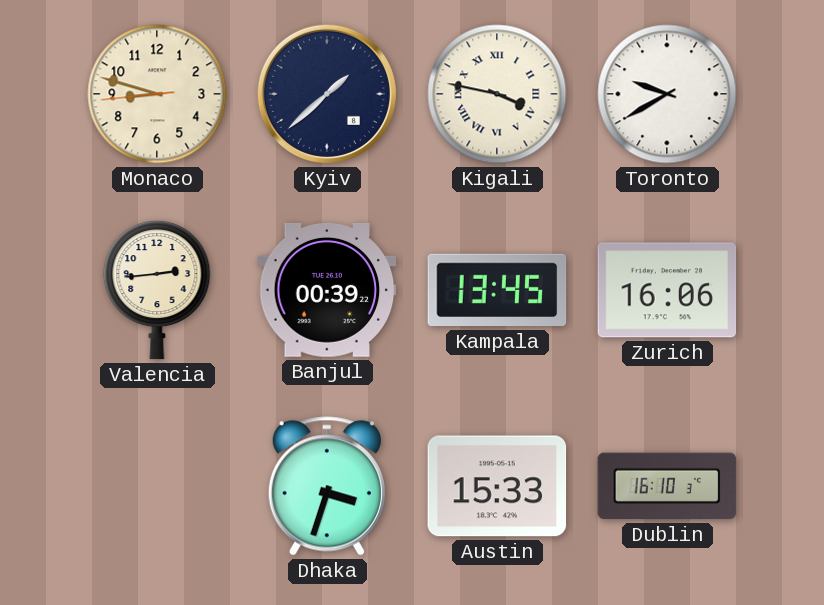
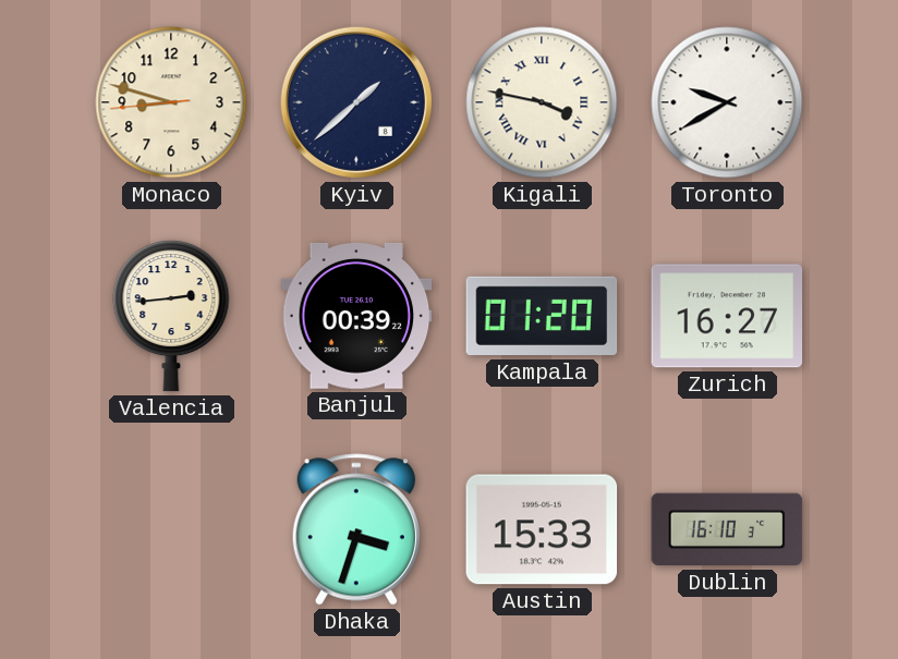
Kampala: 13:45 -> 01:20
Zurich: 16:06 -> 16:27
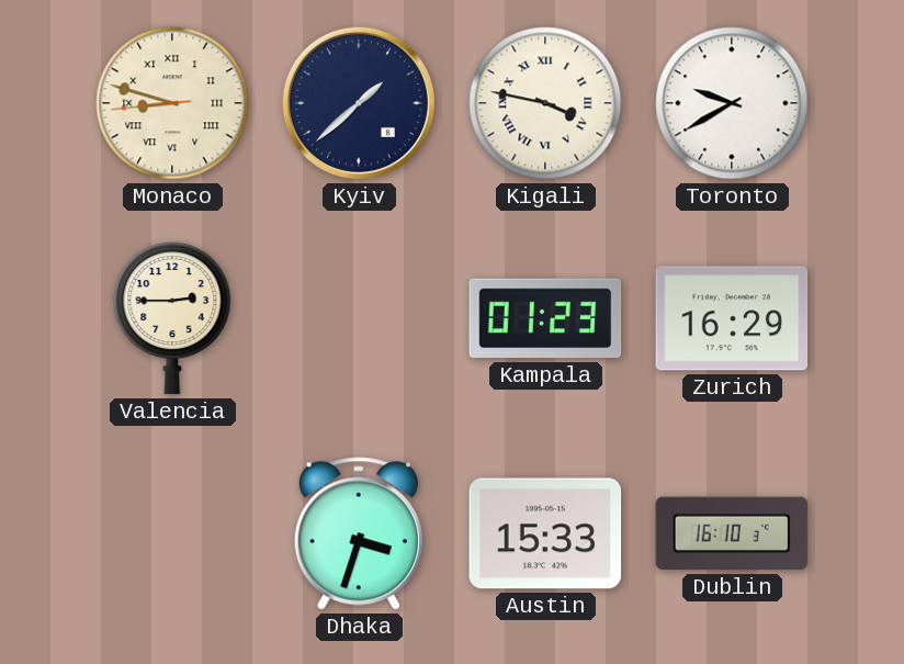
Monaco numerals: Arabic -> Roman
Valencia: 2:44 -> 2:45
Banjul: 00:39 -> none
Kampala: 01:20 -> 01:23
Zurich: 16:27 -> 16:29
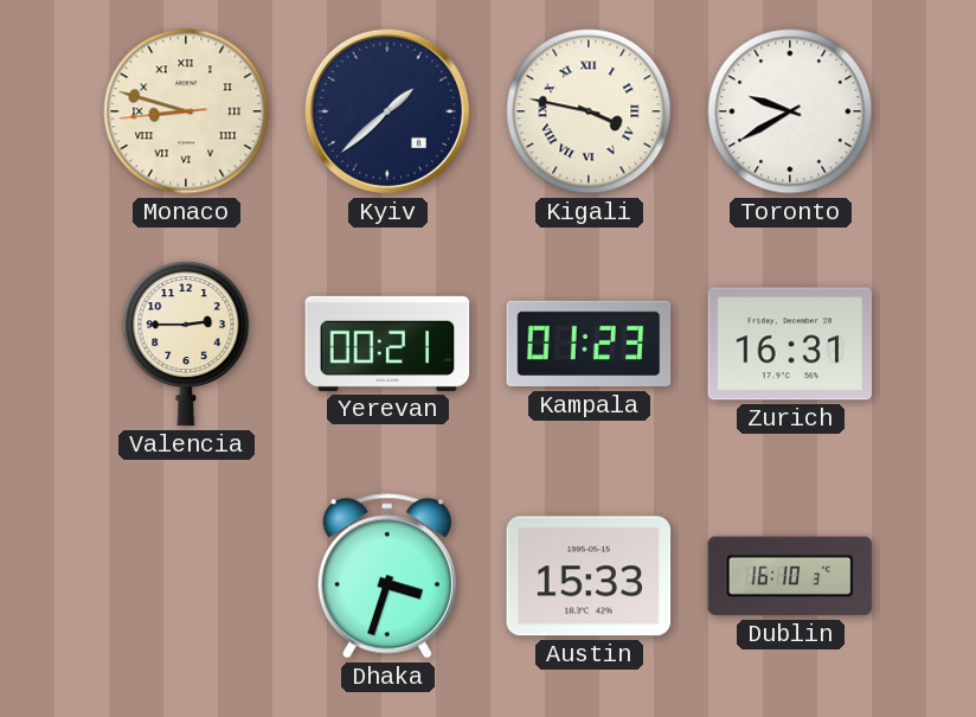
Yerevan: none -> 00:21
Zurich: 16:29 -> 16:31
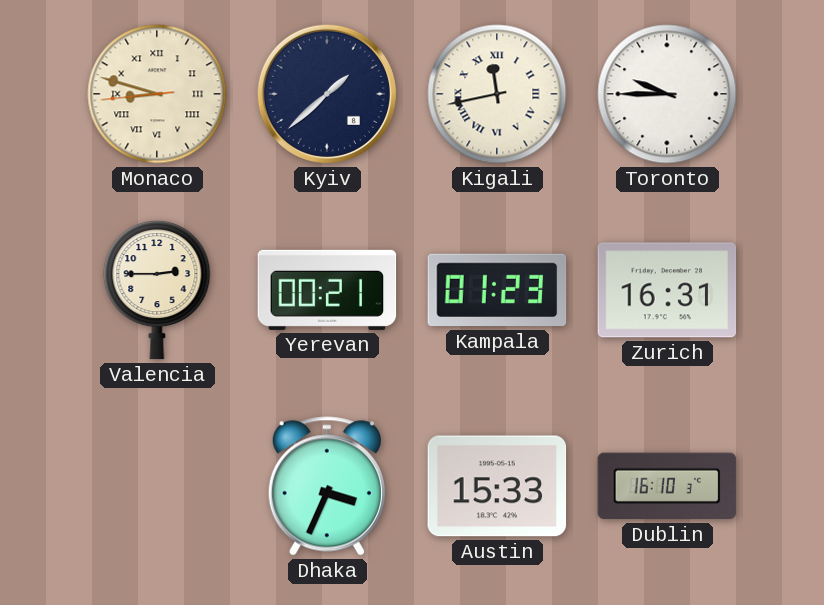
Kigali: 3:47 -> 11:43
Toronto: 9:40 -> 9:45
Dhaka: 3:33 -> 3:34
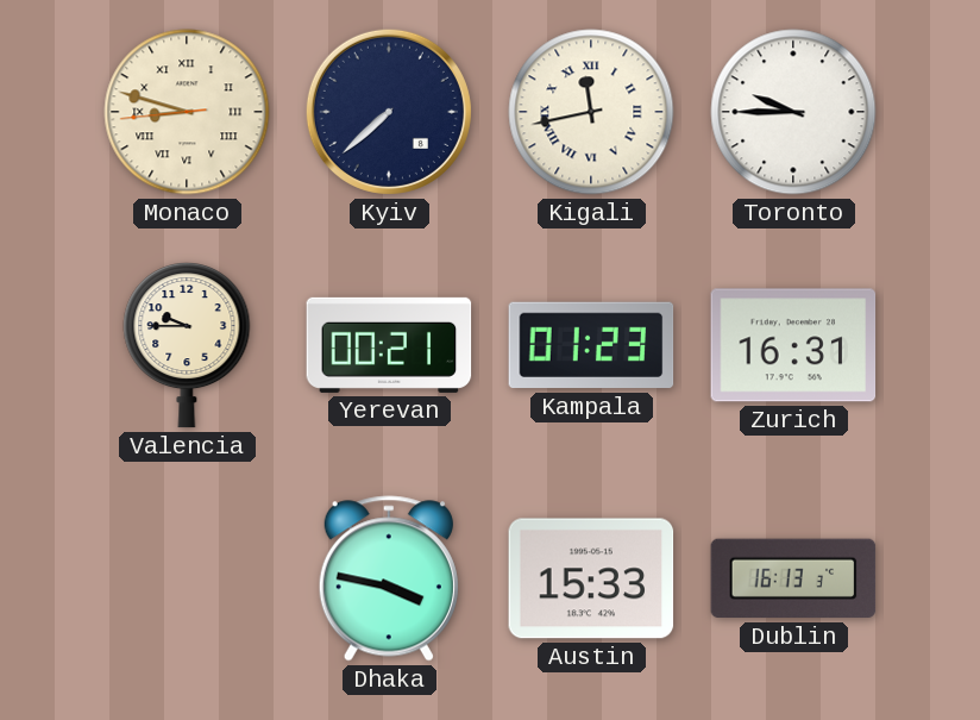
Kyiv: 1:38 -> 7:38
Valencia: 2:45 -> 9:45
Dhaka: 3:34 -> 3:47
Dublin: 16:10 -> 16:13
